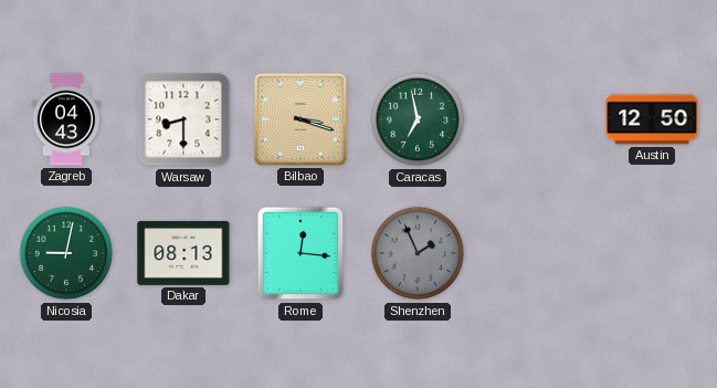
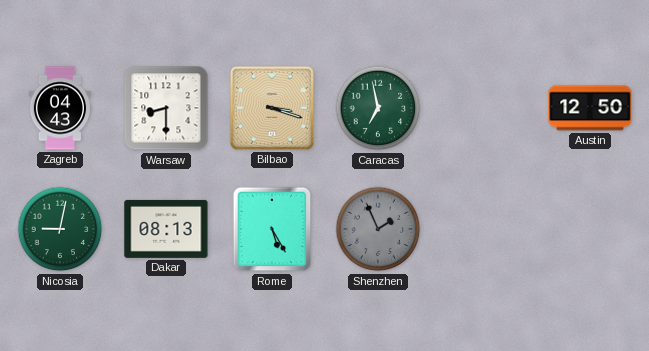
Rome: 12:16 -> 5:25
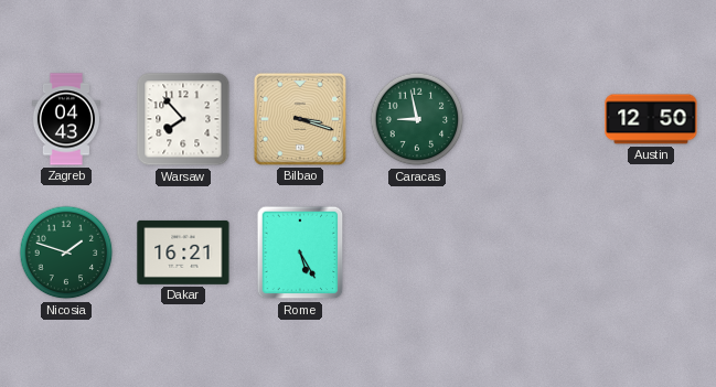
Warsaw: 8:30 -> 7:53
Caracas: 6:58 -> 8:58
Nicosia: 9:02 -> 1:48
Dakar: 08:13 -> 16:21
Shenzhen: 1:56 -> none
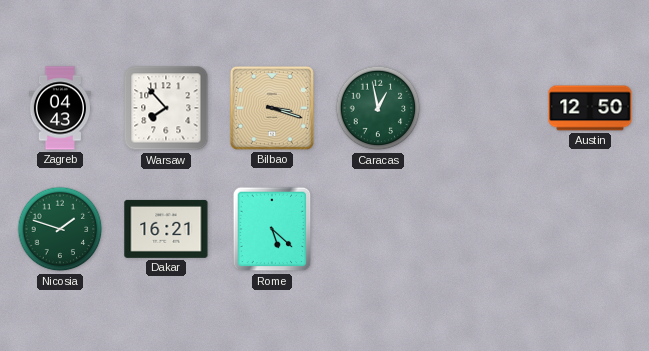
Caracas: 8:58 -> 12:58
Rome: 5:25 -> 5:22
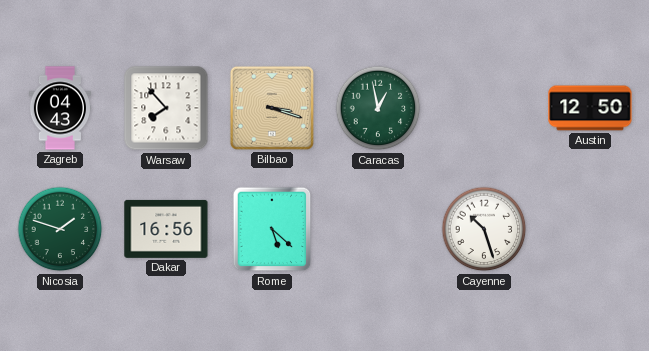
Dakar: 16:21 -> 16:56
Cayenne: none -> 10:27
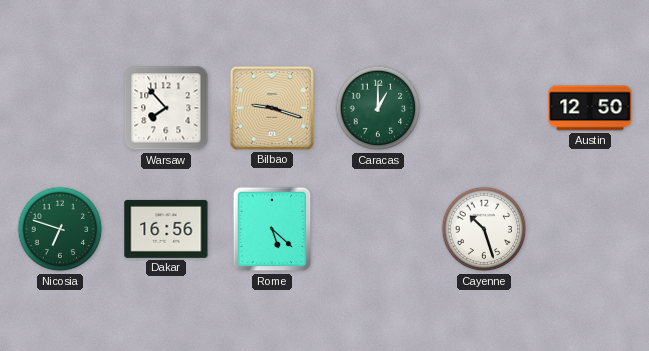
Zagreb: 04:43 -> none
Bilbao: 3:18 -> 9:18
Caracas: 12:58 -> 1:00
Nicosia: 1:48 -> 6:48
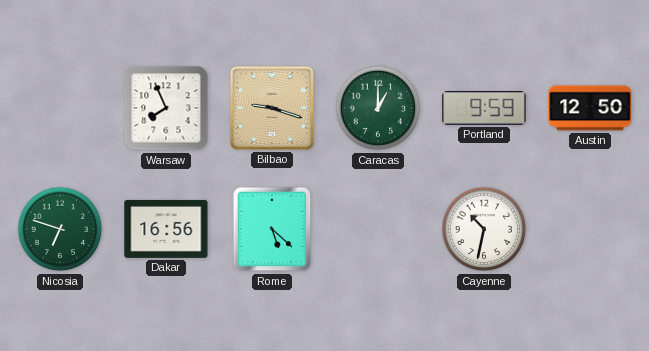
Warsaw: 7:53 -> 7:56
Portland: none -> 9:59
Cayenne: 10:27 -> 10:32
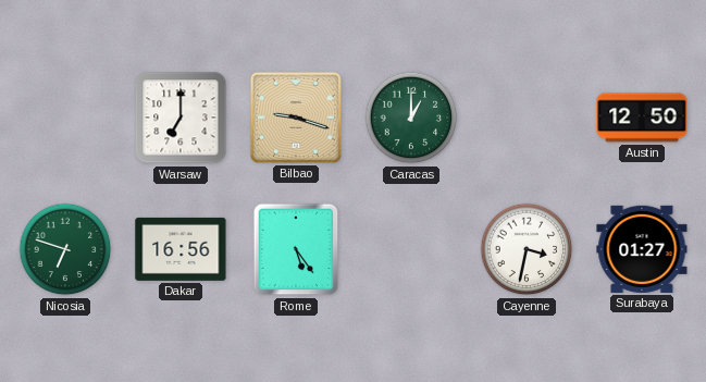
Warsaw: 7:56 -> 7:00
Portland: 9:59 -> none
Rome: 5:22 -> 5:24
Cayenne: 10:32 -> 3:32
Surabaya: none -> 01:27
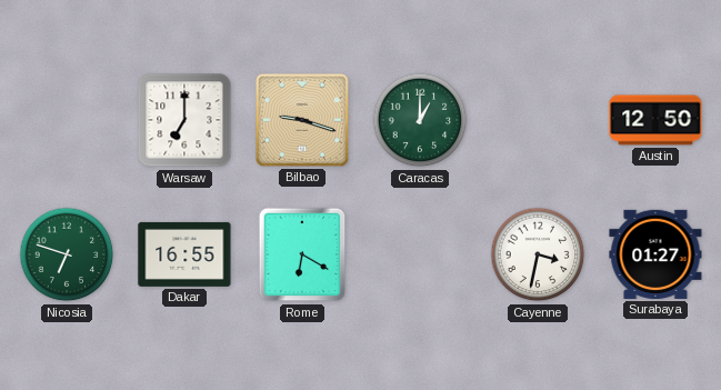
Dakar: 16:56 -> 16:55
Rome: 5:24 -> 6:20
